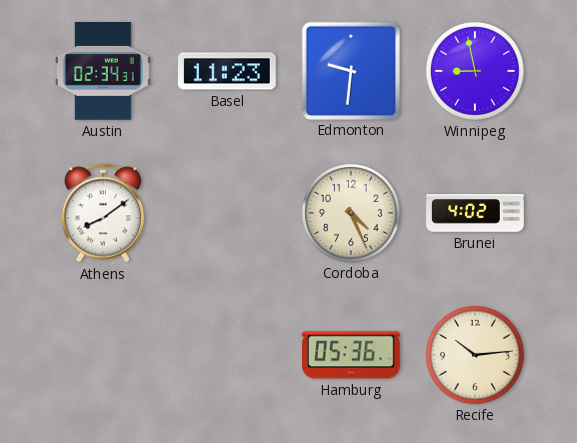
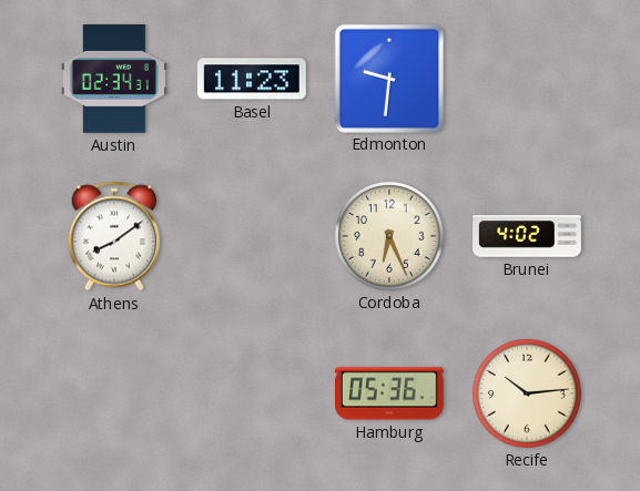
Winnipeg: 8:58 -> none
Cordoba: 4:26 -> 6:26
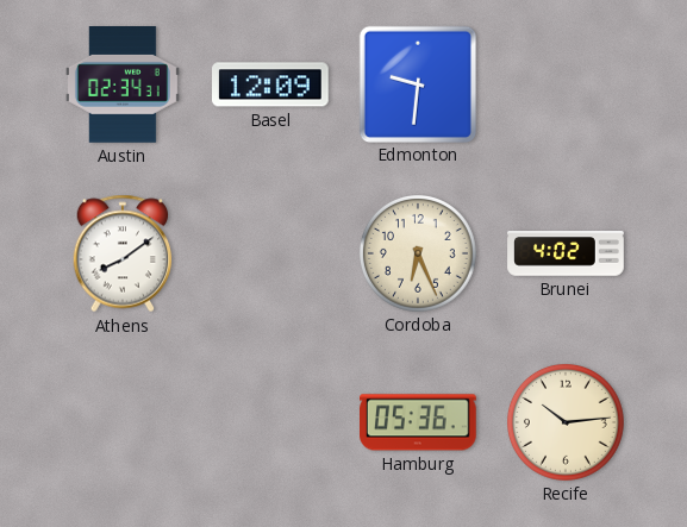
Basel: 11:23 -> 12:09
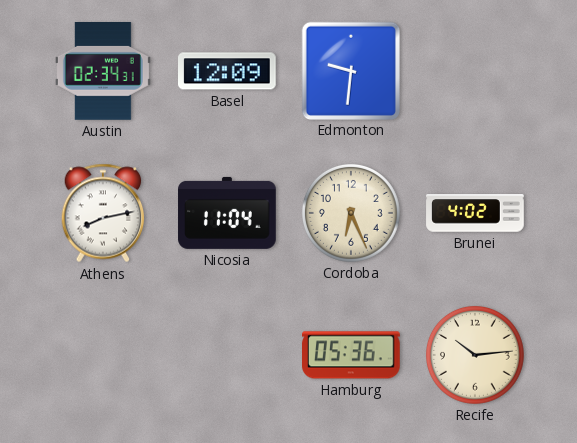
Athens: 8:09 -> 8:13
Nicosia: none -> 11:04
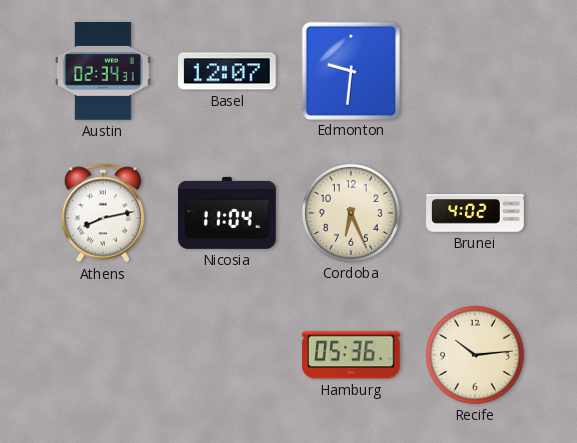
Basel: 12:09 -> 12:07
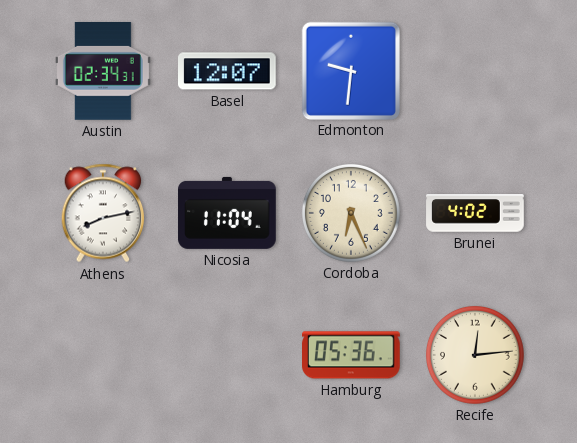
Recife: 10:14 -> 12:14
